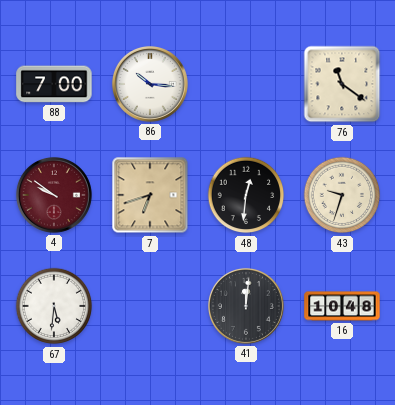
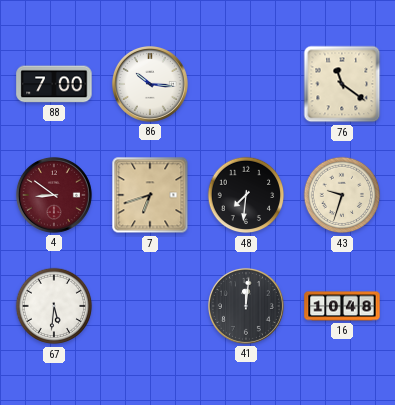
4: 9:51 -> 8:51
48: 12:31 -> 7:31
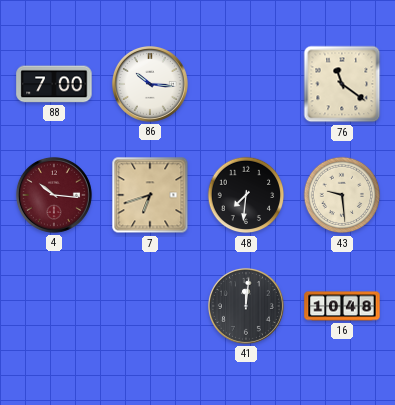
4: 8:51 -> 10:16
43: 9:33 -> 9:29
67: 5:31 -> none
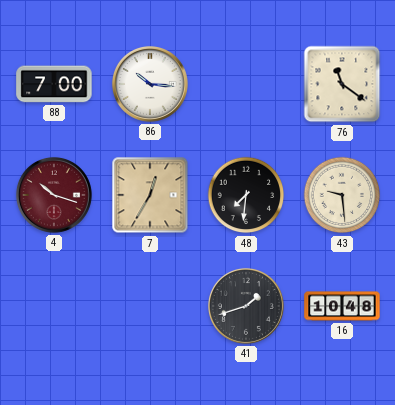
4: 10:16 -> 10:18
7: 6:42 -> 12:35
41: 12:01 -> 1:42
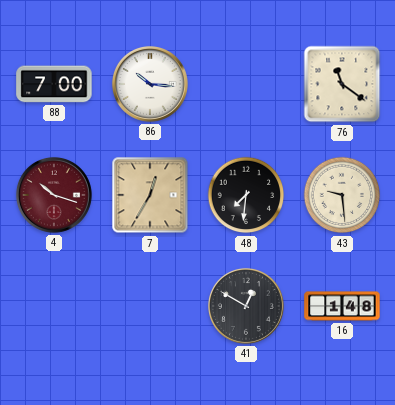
41: 1:42 -> 12:50
16: 10:48 -> 1:48
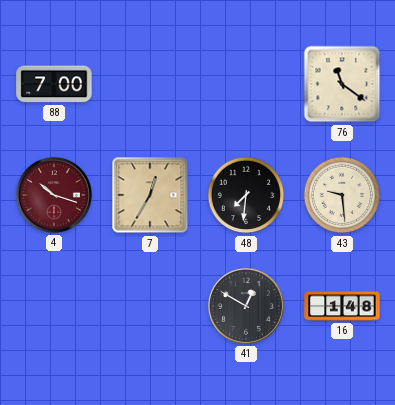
86: 10:16 -> none
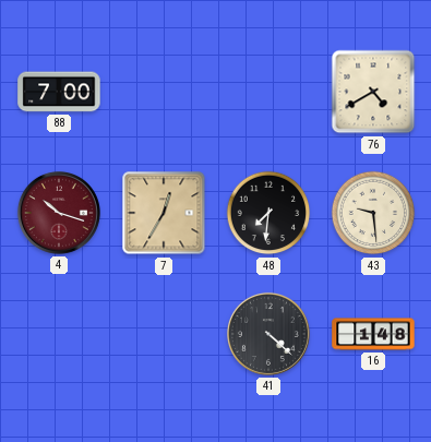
76: 11:21 -> 4:40
41: 12:50 -> 4:22
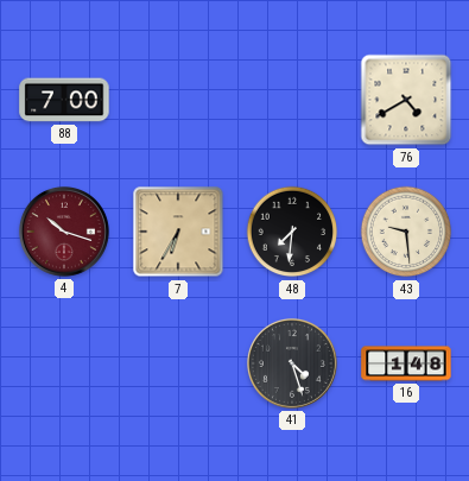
7: 12:35 -> 6:35
41: 4:22 -> 4:27
